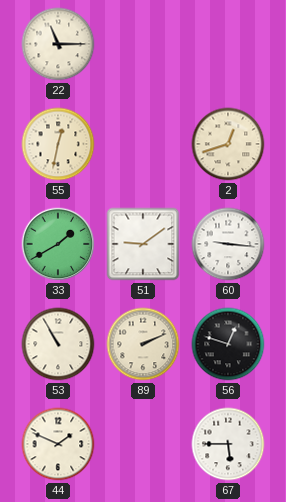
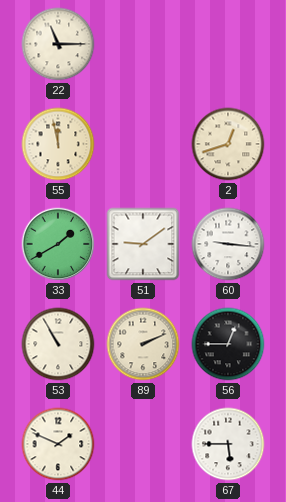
55: 12:32 -> 11:58
56: 12:48 -> 12:45
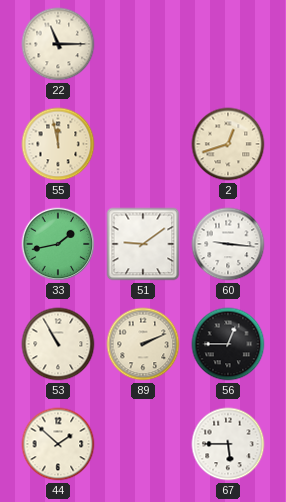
33: 1:40 -> 1:43
44: 1:49 -> 1:52
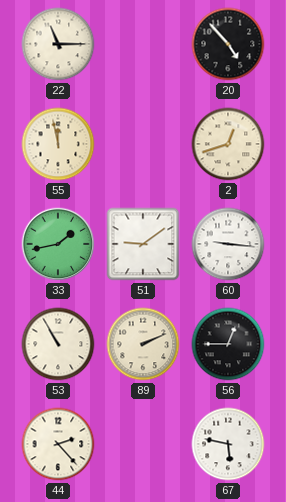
20: none -> 4:53
44: 1:52 -> 2:23
67: 5:45 -> 5:47
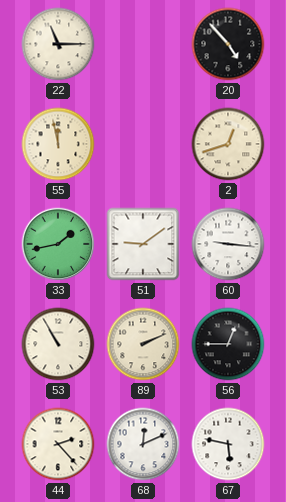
68: none -> 12:11
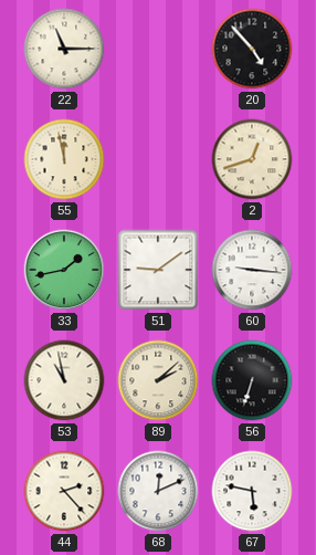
53: 10:55 -> 10:58
89: 2:11 -> 2:08
56: 12:45 -> 6:33
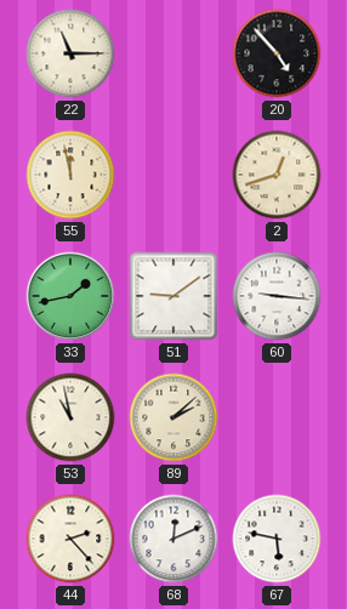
56: 6:33 -> none
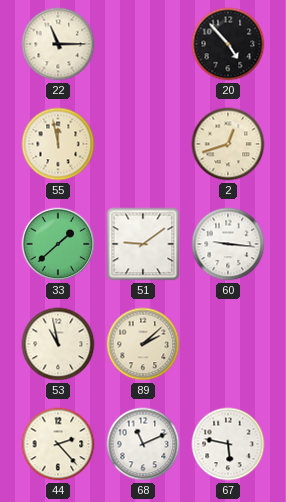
33: 1:43 -> 1:38
68: 12:11 -> 11:11
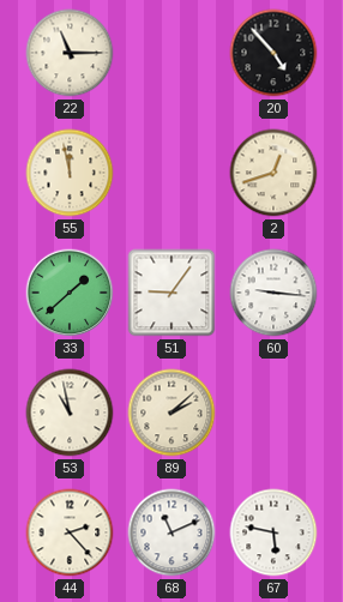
51: 9:09 -> 9:06
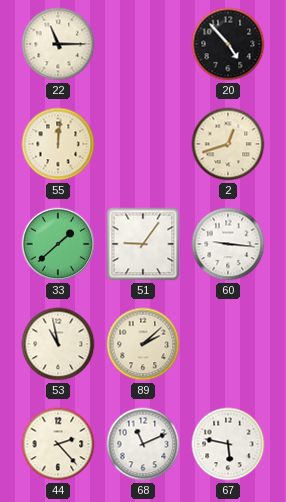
55: 11:58 -> 12:01
